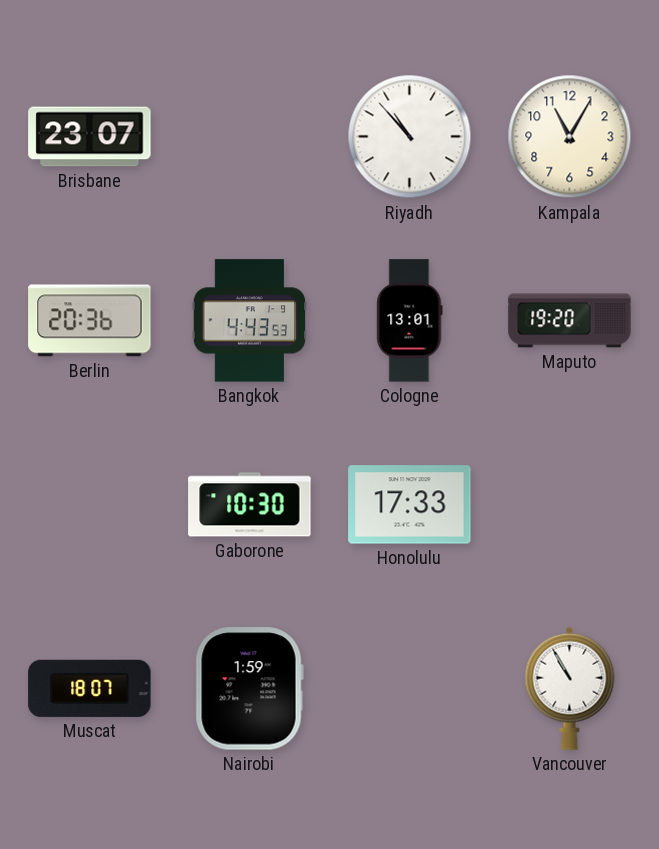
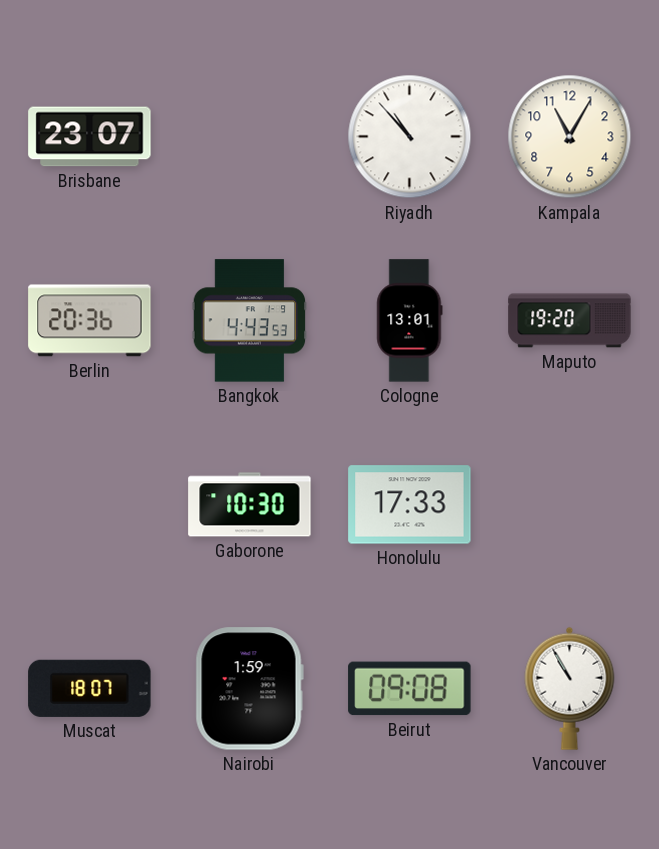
Beirut: none -> 09:08
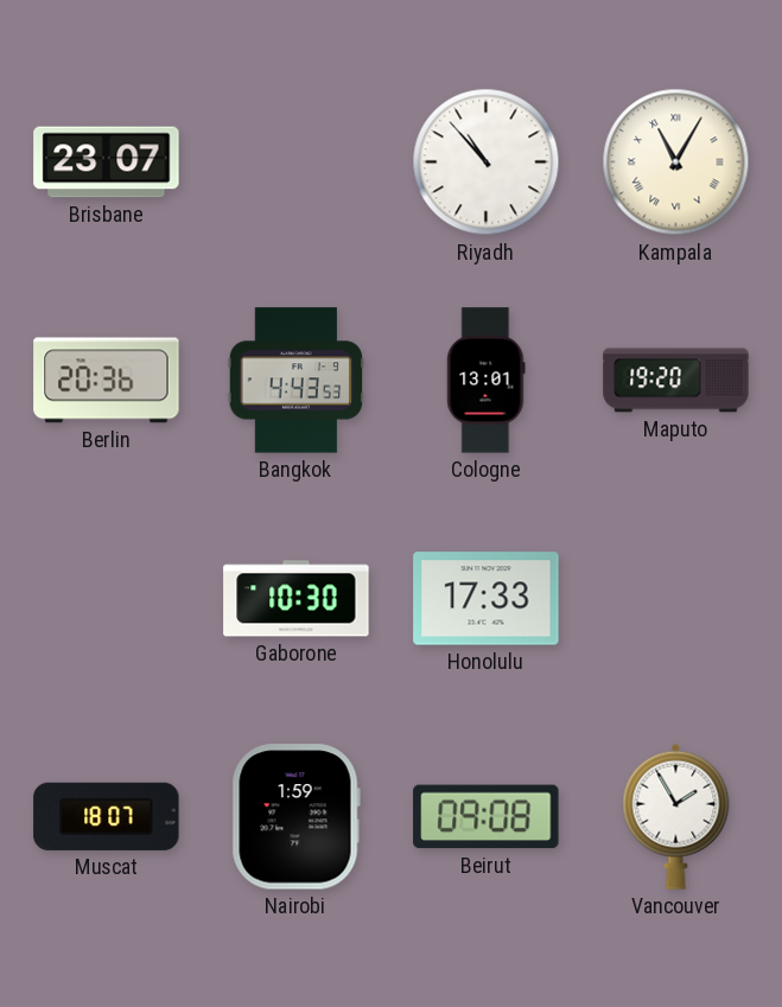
Kampala numerals: Arabic -> Roman
Vancouver: 10:55 -> 1:55
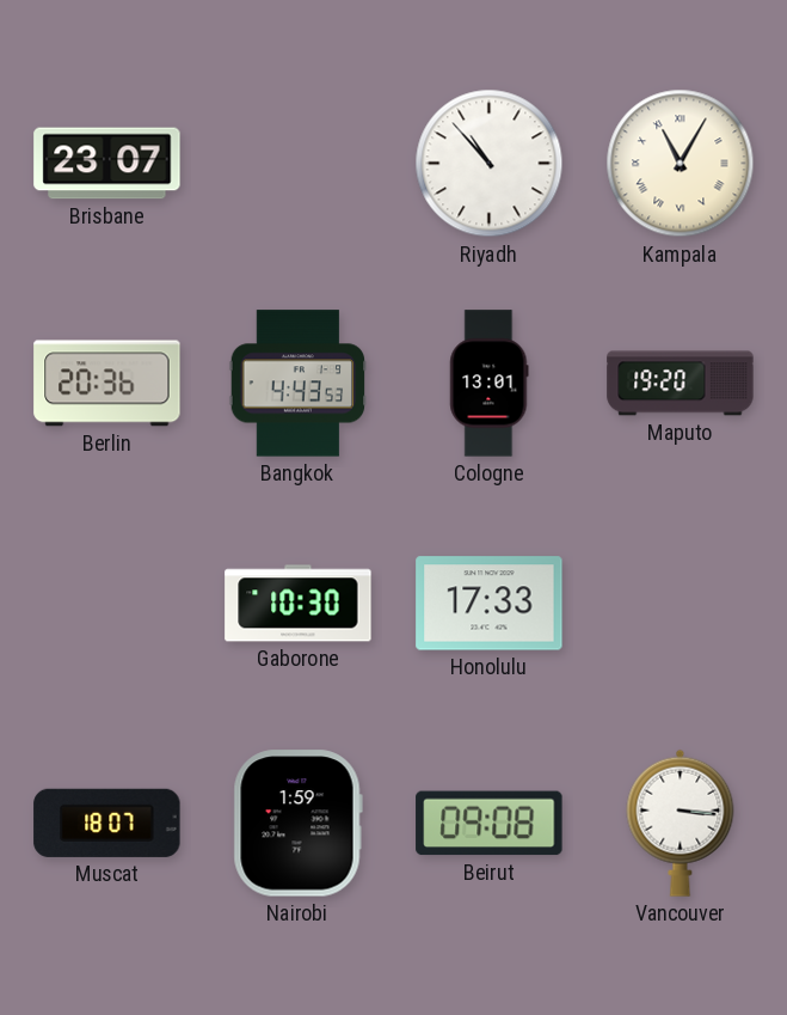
Vancouver: 1:55 -> 3:16
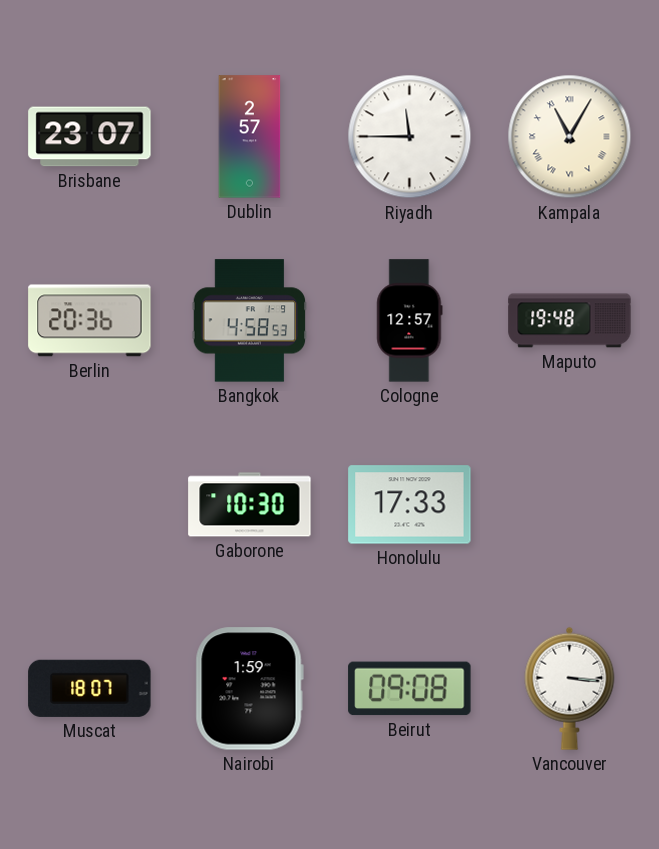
Dublin: none -> 2:57
Riyadh: 10:53 -> 11:45
Bangkok: 4:43 -> 4:58
Cologne: 13:01 -> 12:57
Maputo: 19:20 -> 19:48
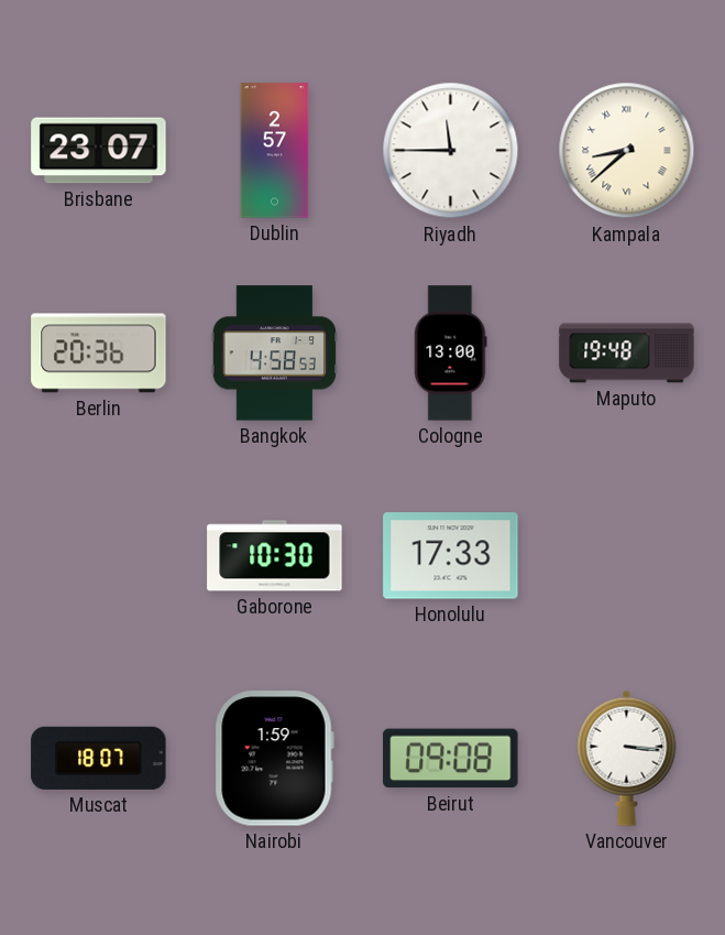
Kampala: 11:05 -> 8:38
Cologne: 12:57 -> 13:00
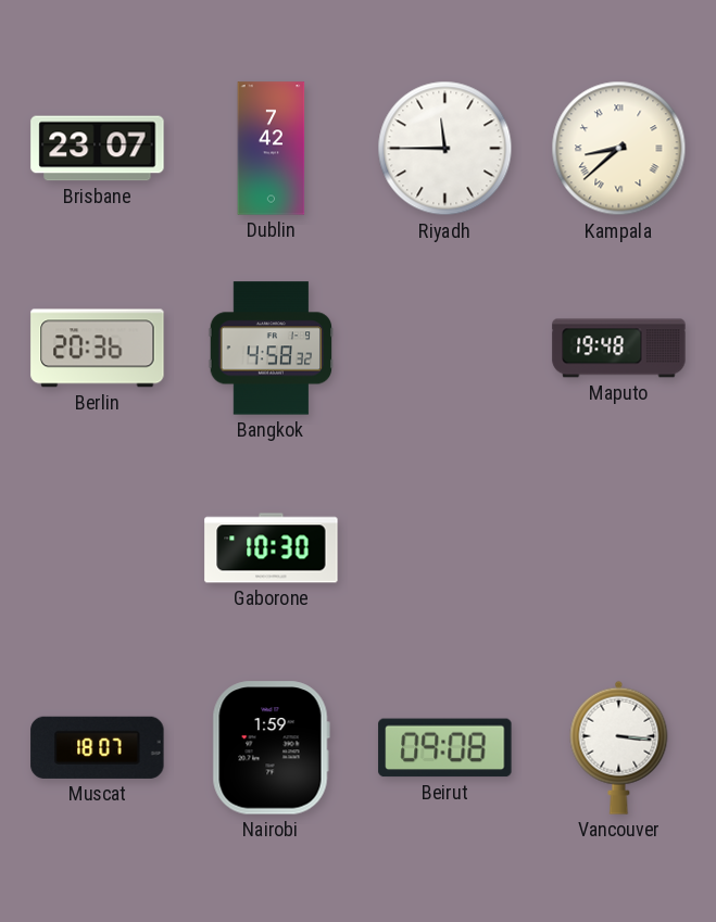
Dublin: 2:57 -> 7:42
Bangkok: 4:58:53 -> 4:58:32
Cologne: 13:00 -> none
Honolulu: 17:33 -> none
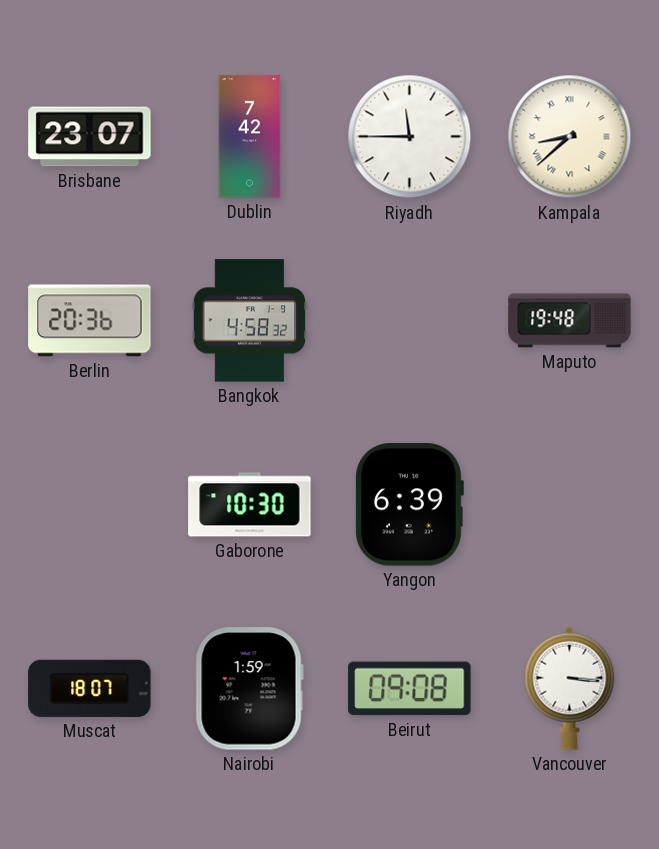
Yangon: none -> 6:39
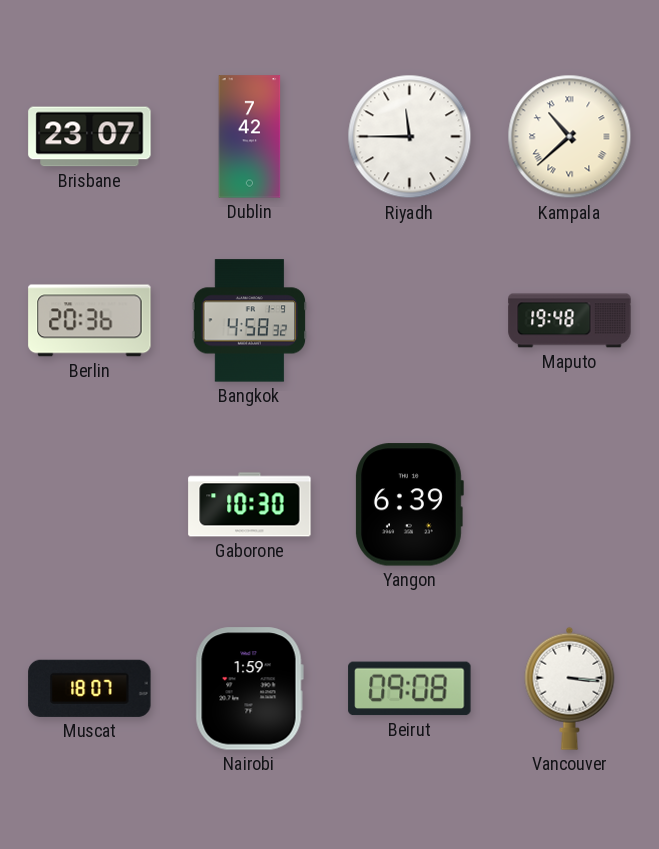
Kampala: 8:38 -> 10:38
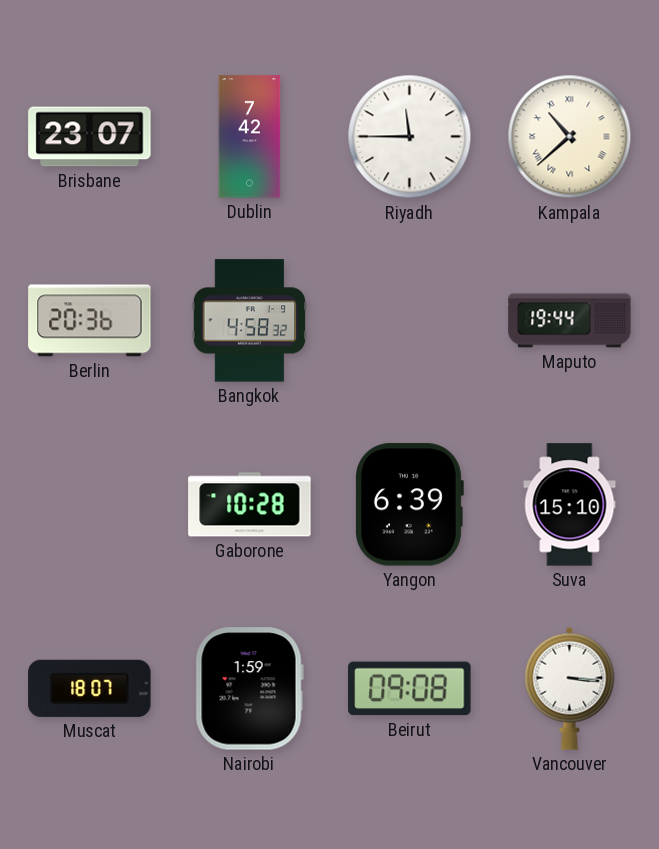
Maputo: 19:48 -> 19:44
Gaborone: 10:30 -> 10:28
Suva: none -> 15:10
